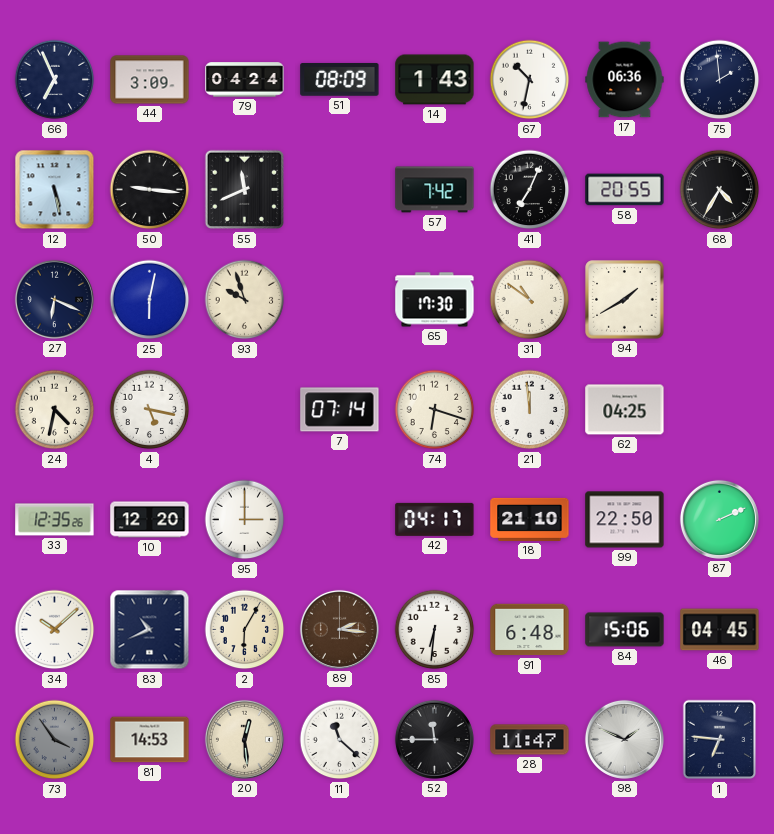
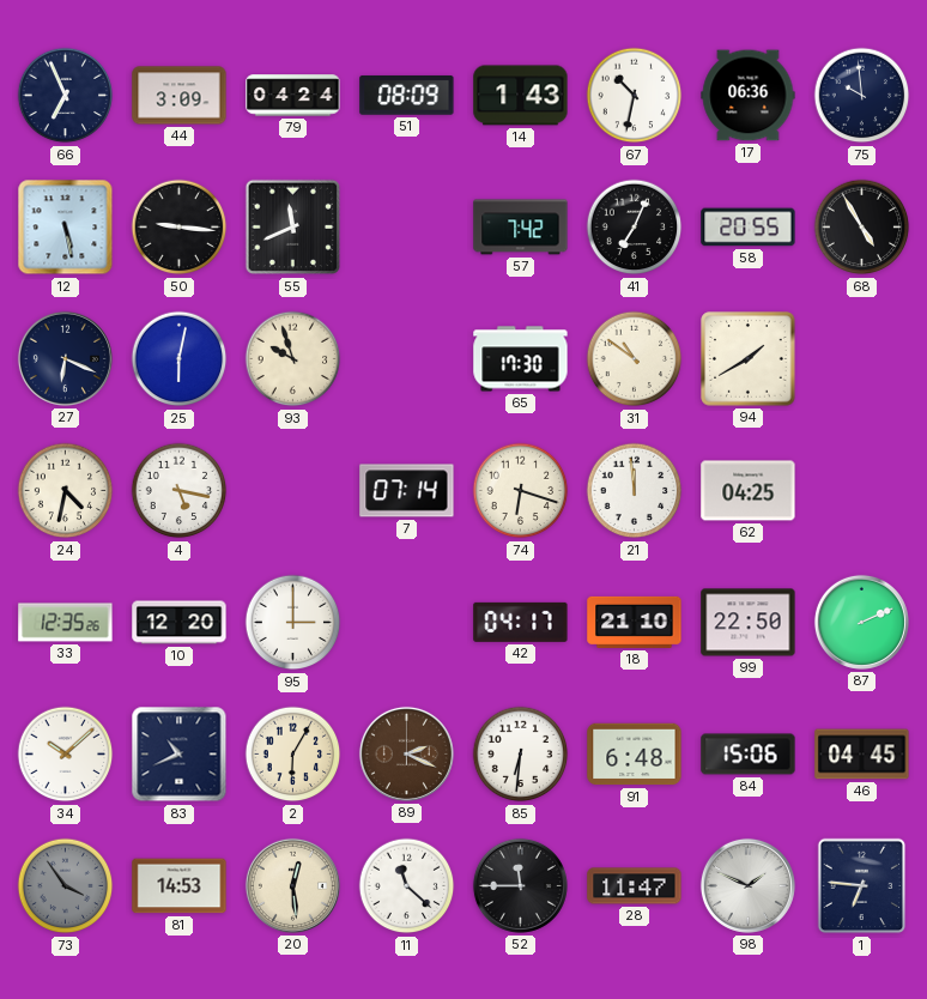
75: 1:59 -> 9:59
68: 4:35 -> 4:55
89: 2:16 -> 2:19
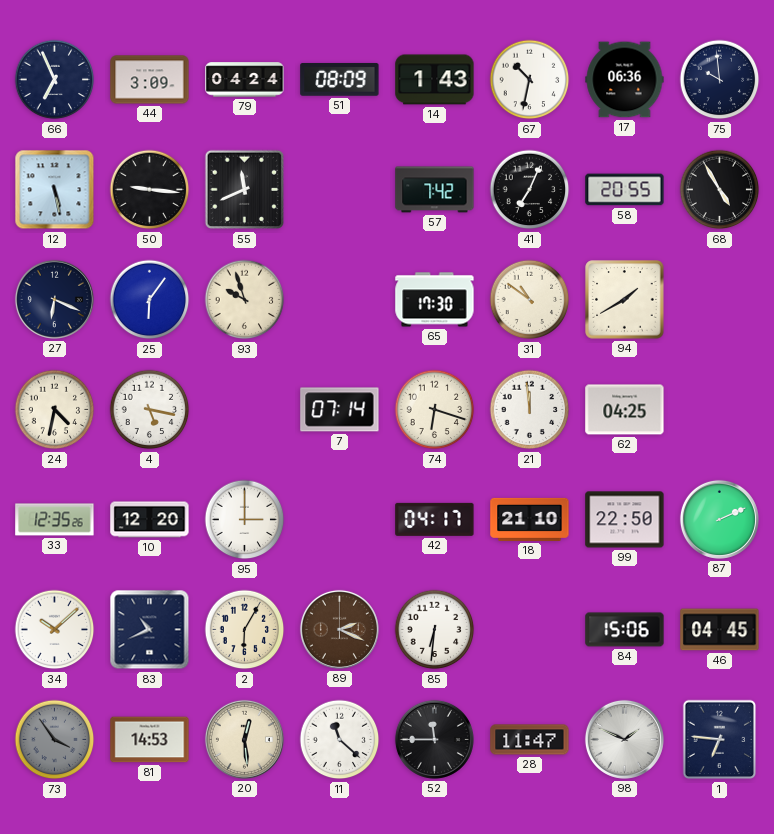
25: 6:02 -> 6:06
91: 6:48 -> none
